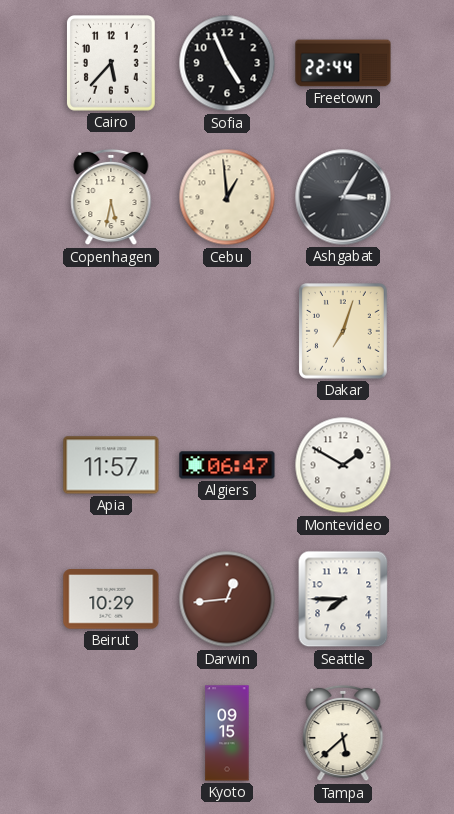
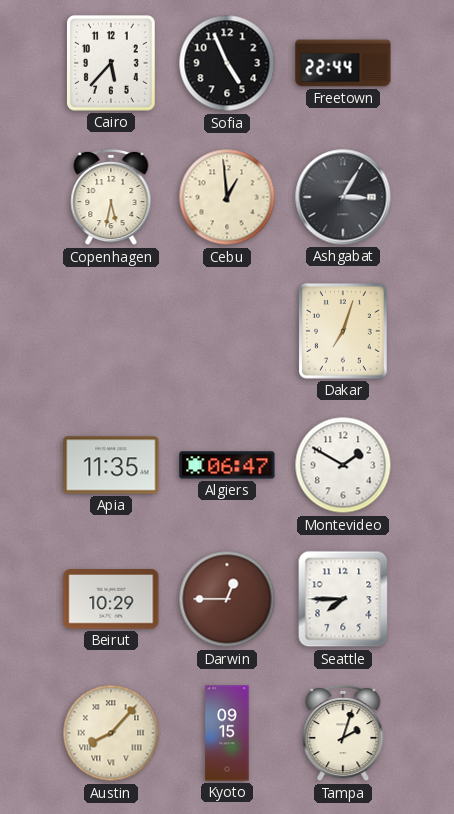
Apia: 11:57 -> 11:35
Darwin: 12:44 -> 12:45
Austin: none -> 8:07
Tampa: 5:38 -> 2:03
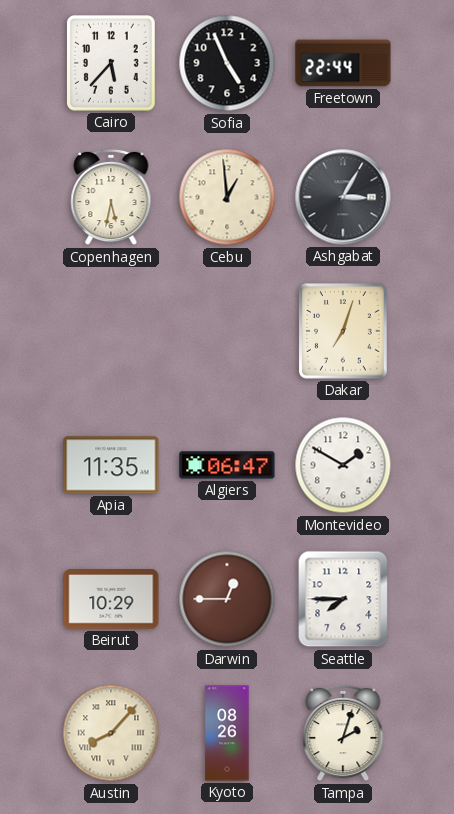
Kyoto: 09:15 -> 08:26
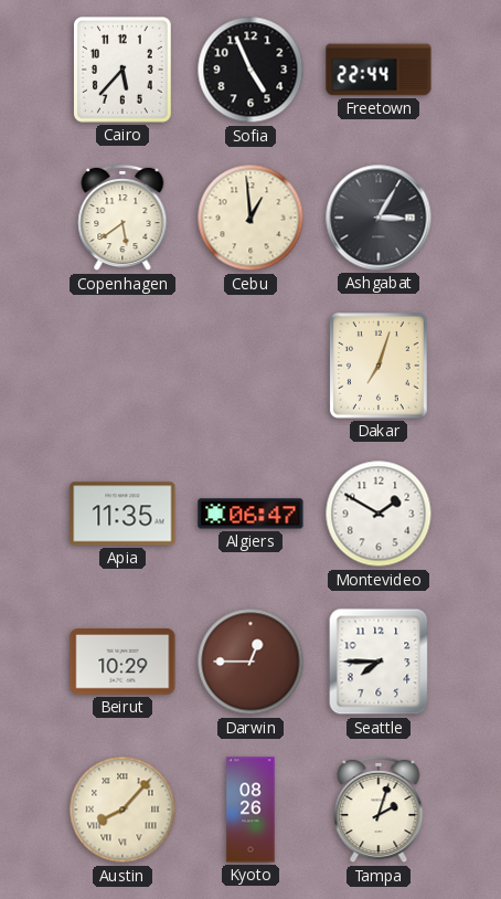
Copenhagen: 5:32 -> 5:39
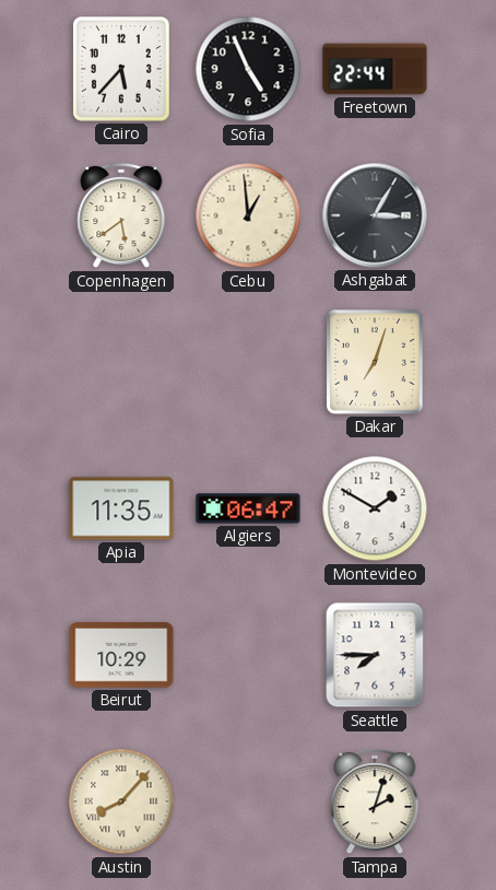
Darwin: 12:45 -> none
Kyoto: 08:26 -> none
